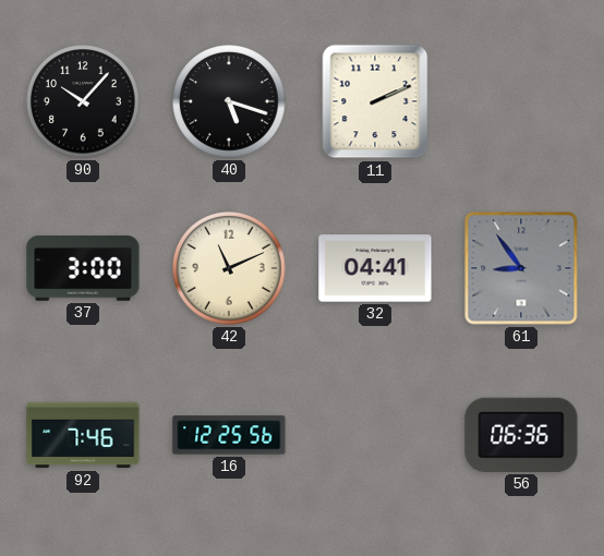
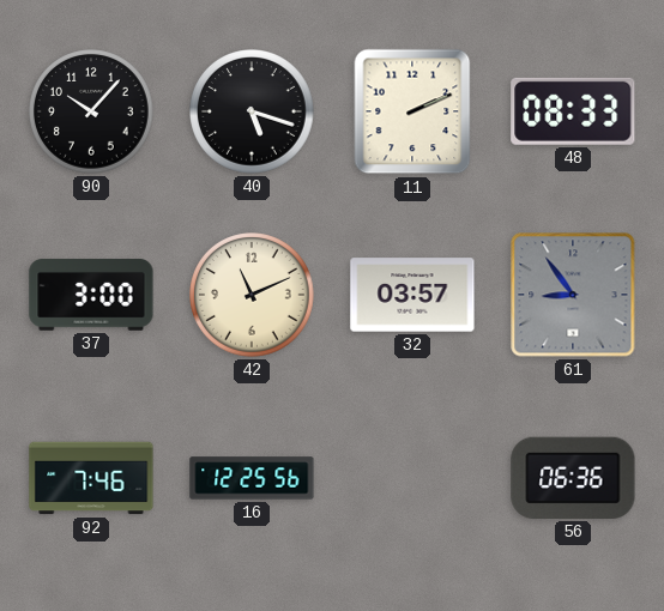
48: none -> 08:33
32: 04:41 -> 03:57
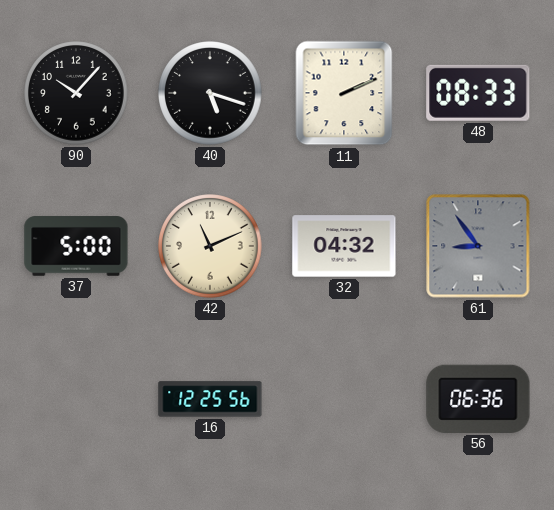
37: 3:00 -> 5:00
32: 03:57 -> 04:32
92: 7:46 -> none
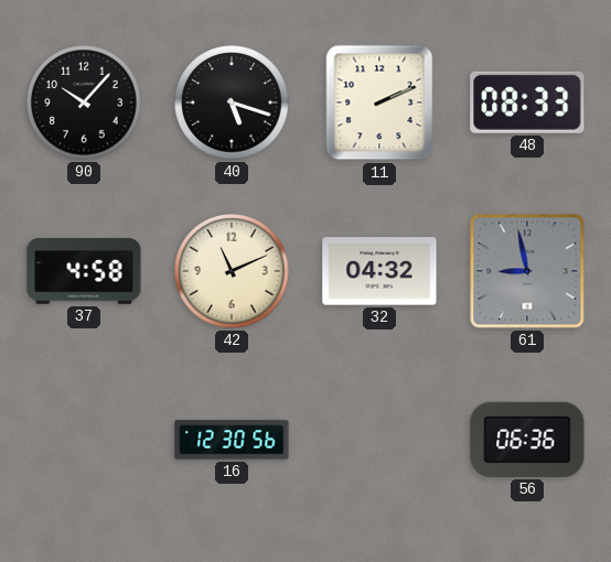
37: 5:00 -> 4:58
61: 8:54 -> 8:58
16: 12:25 -> 12:30
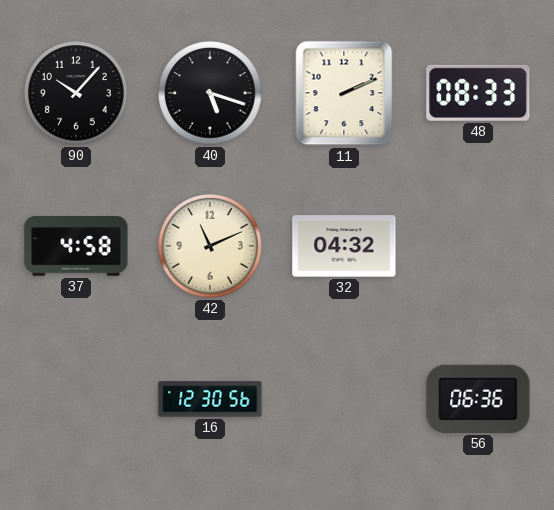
61: 8:58 -> none
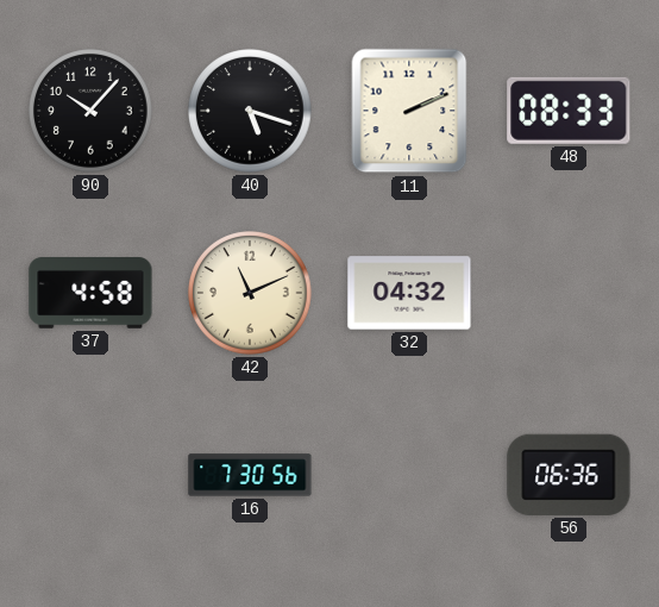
16: 12:30 -> 7:30
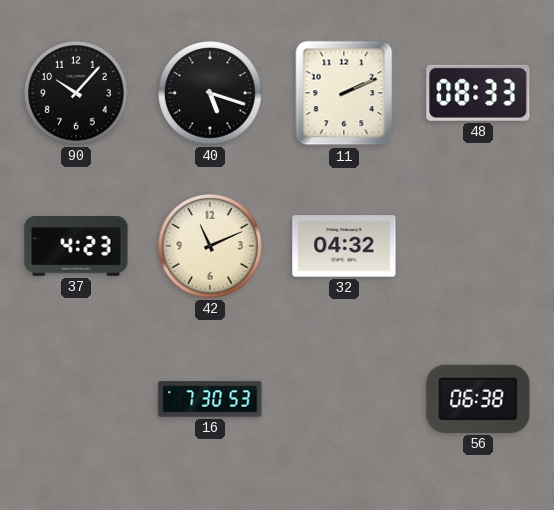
37: 4:58 -> 4:23
16: 7:30:56 -> 7:30:53
56: 06:36 -> 06:38
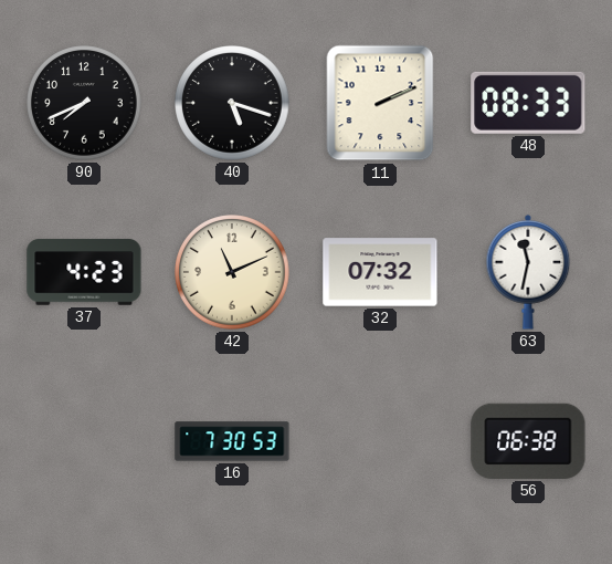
90: 10:07 -> 7:41
32: 04:32 -> 07:32
63: none -> 11:32
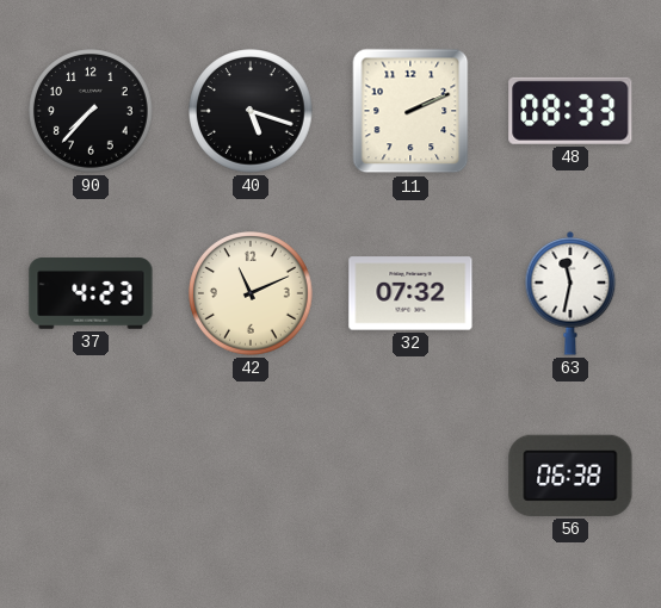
90: 7:41 -> 7:37
16: 7:30 -> none
